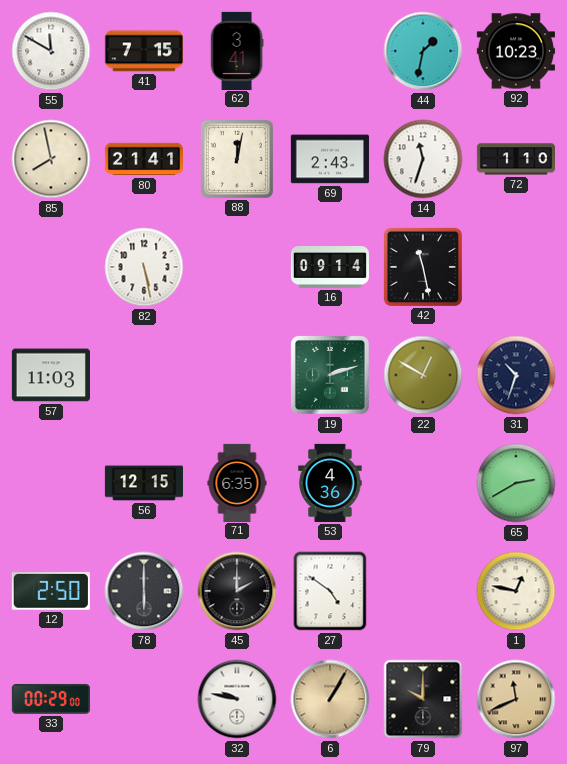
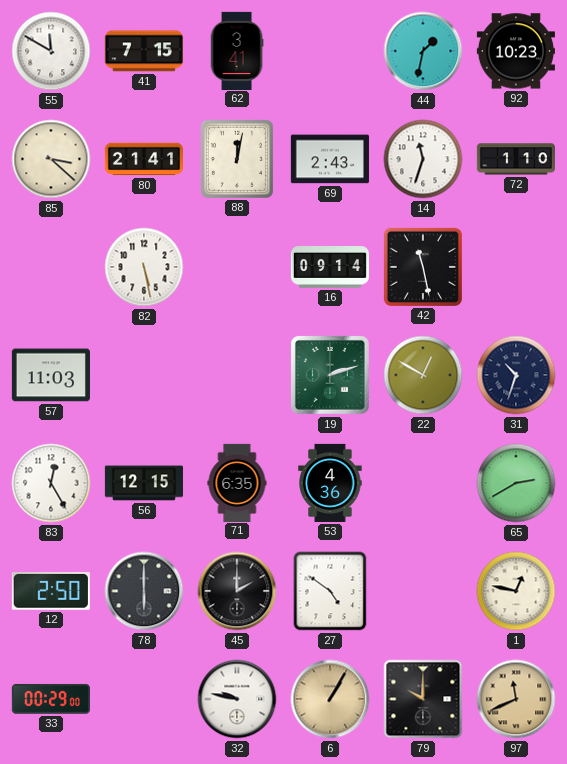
85: 7:58 -> 3:22
83: none -> 12:25
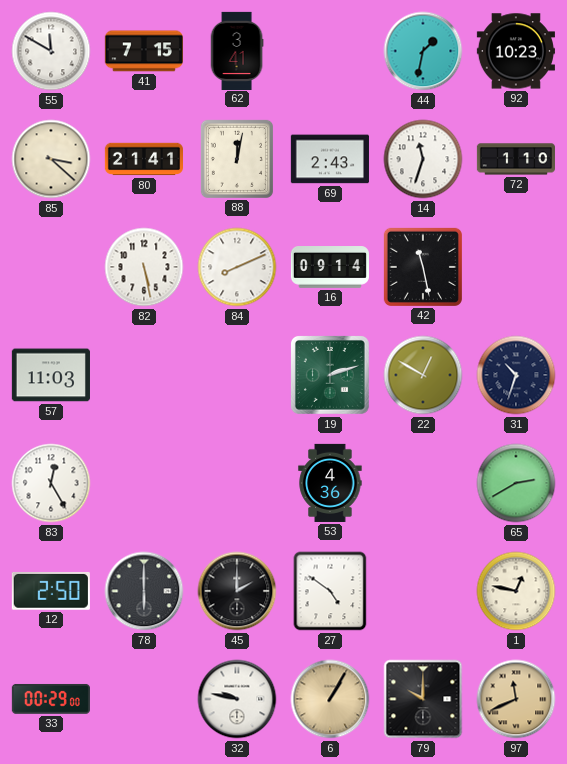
84: none -> 8:11
56: 12:15 -> none
71: 6:35 -> none
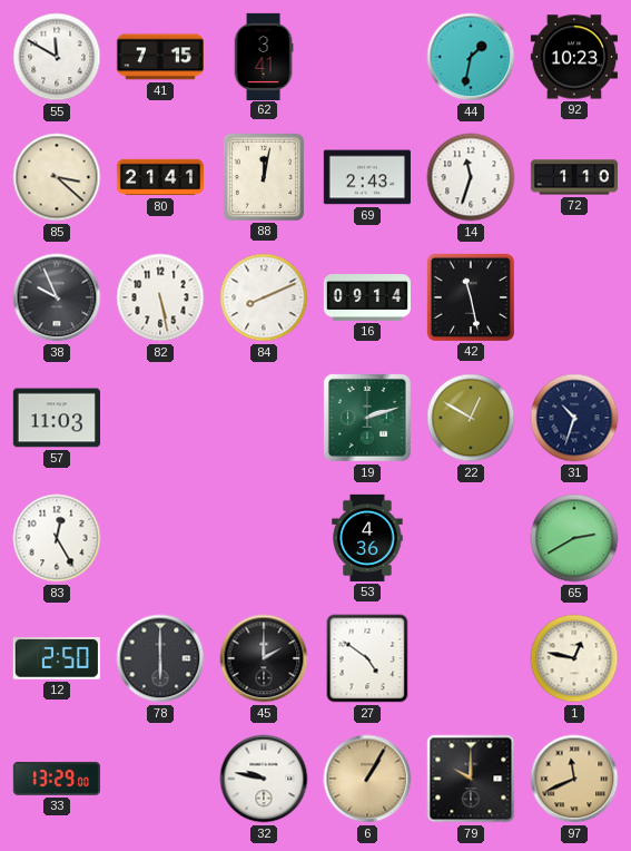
38: none -> 9:56
33: 00:29 -> 13:29
